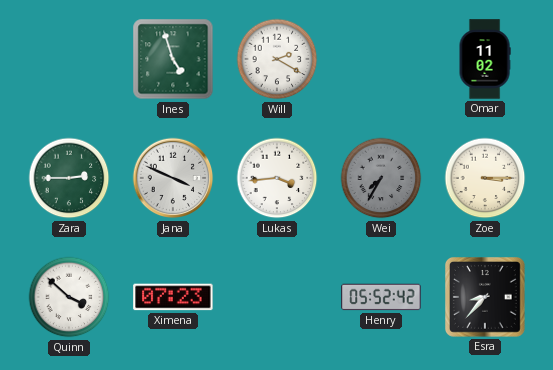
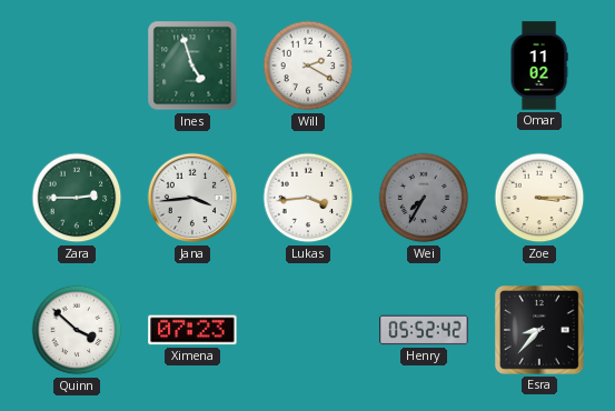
Jana: 3:49 -> 3:44
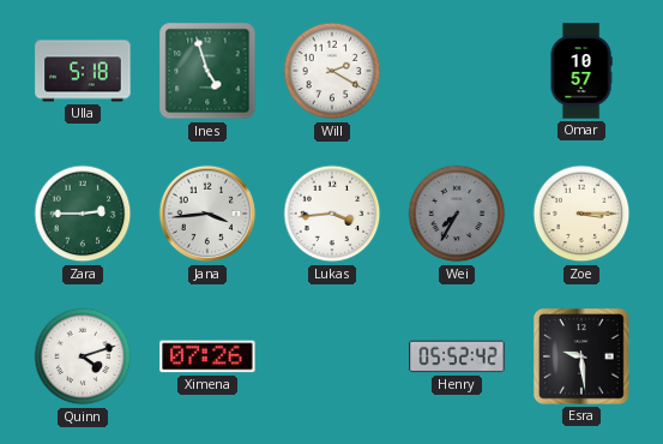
Ulla: none -> 5:18
Omar: 11:02 -> 10:57
Quinn: 3:52 -> 4:12
Ximena: 07:23 -> 07:26
Esra: 8:37 -> 9:29
